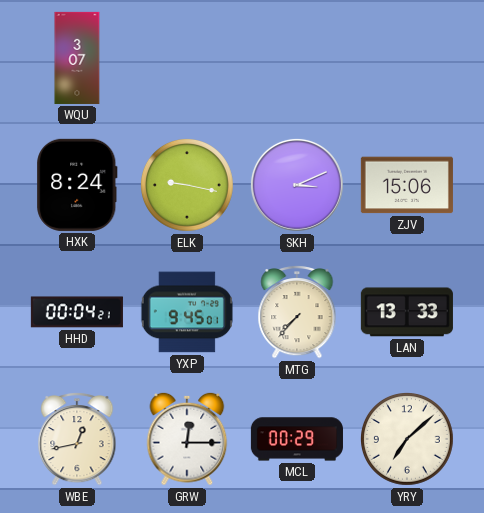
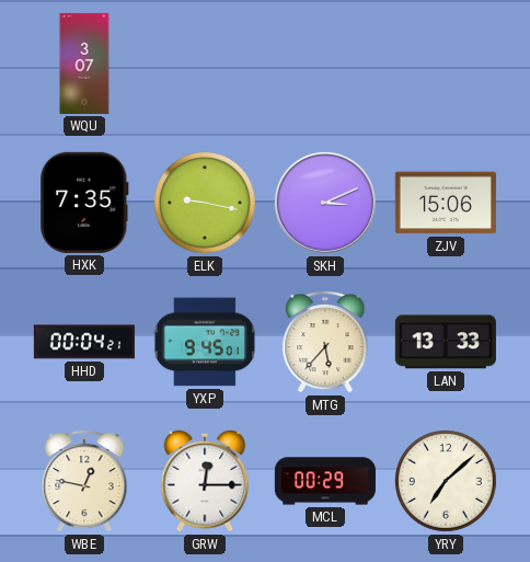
HXK: 8:24 -> 7:35
MTG: 7:37 -> 5:37
WBE: 12:43 -> 12:47
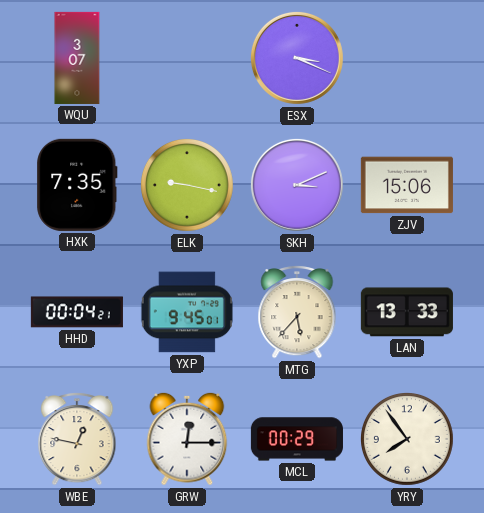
ESX: none -> 3:19
YRY: 7:08 -> 7:54
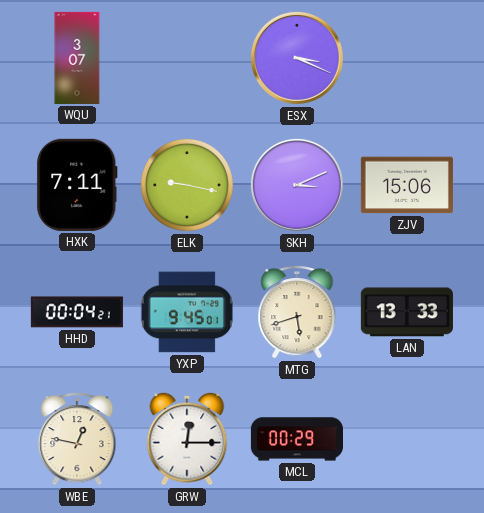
HXK: 7:35 -> 7:11
MTG: 5:37 -> 5:42
YRY: 7:54 -> none
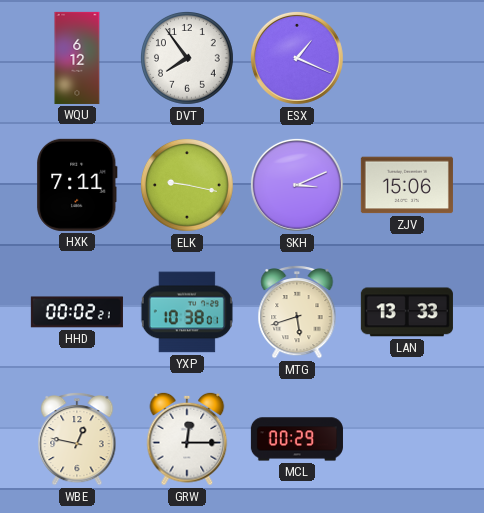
WQU: 3:07 -> 6:12
DVT: none -> 7:54
ESX: 3:19 -> 1:19
HHD: 00:04 -> 00:02
YXP: 9:45 -> 10:38
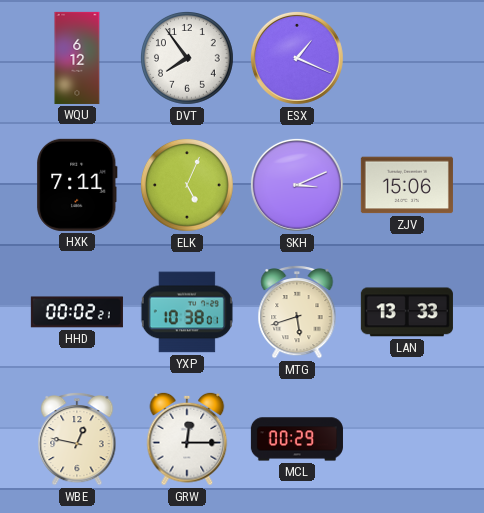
ELK: 9:17 -> 5:04
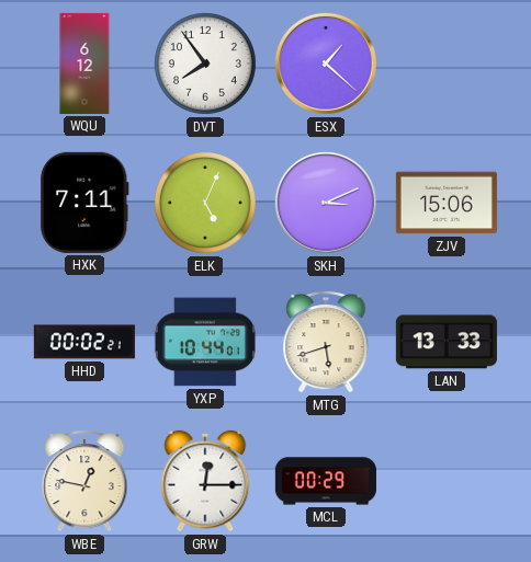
ESX: 1:19 -> 1:22
YXP: 10:38 -> 10:44
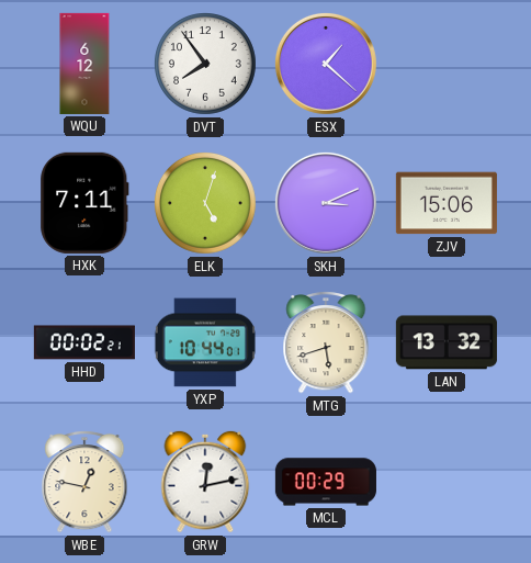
ELK: 5:04 -> 5:03
LAN: 13:33 -> 13:32
GRW: 12:15 -> 12:13
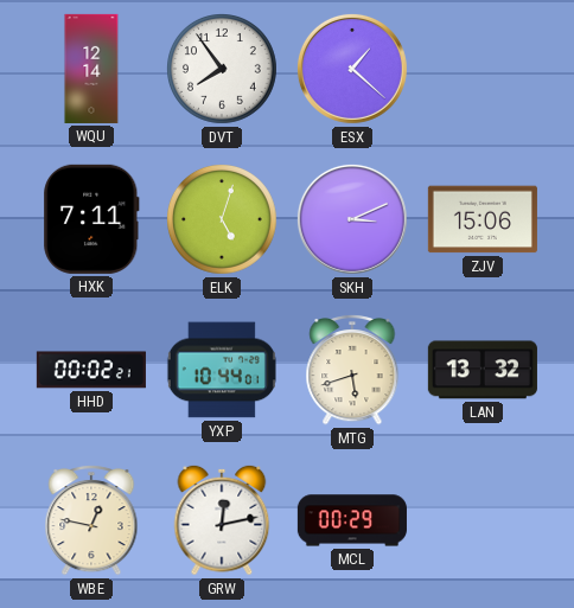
WQU: 6:12 -> 12:14
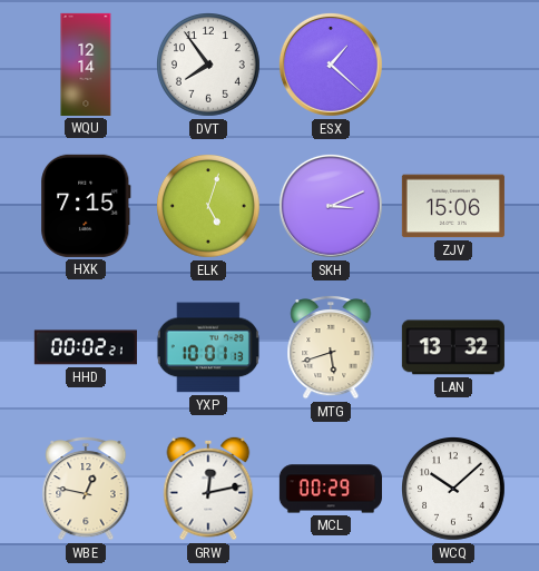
HXK: 7:11 -> 7:15
YXP: 10:44 -> 10:01
WCQ: none -> 10:08
